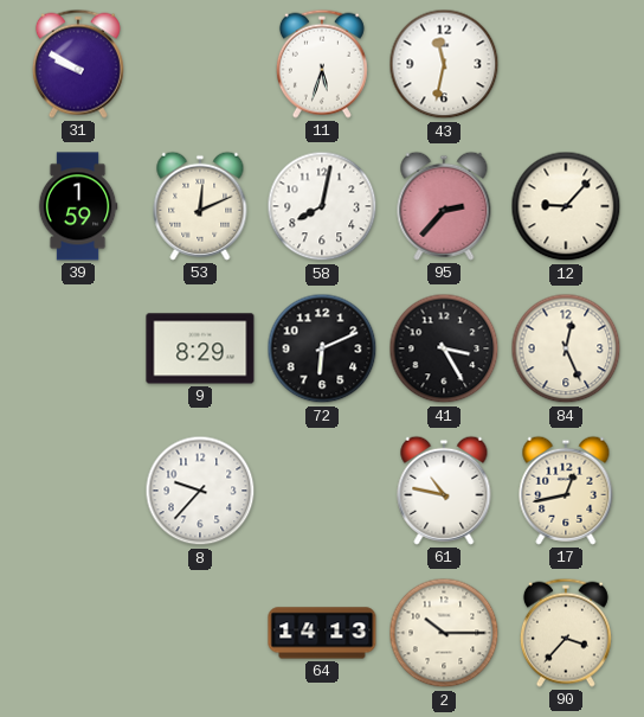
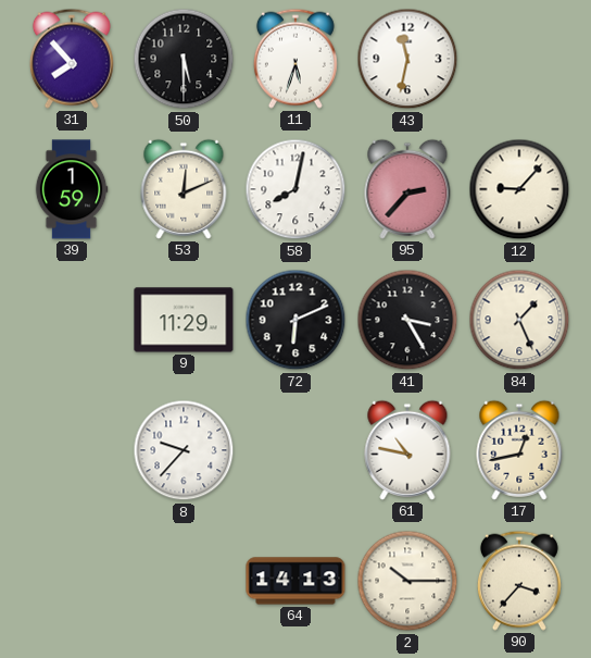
31: 9:50 -> 7:53
50: none -> 5:30
9: 8:29 -> 11:29
84: 12:26 -> 1:26
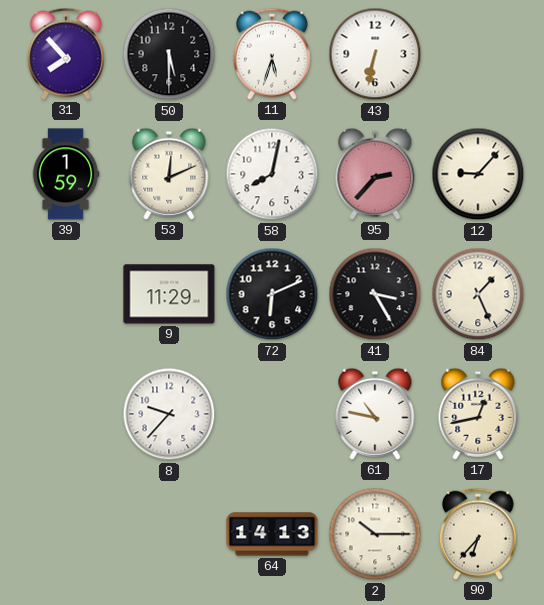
43: 11:32 -> 6:32
90: 3:37 -> 6:37
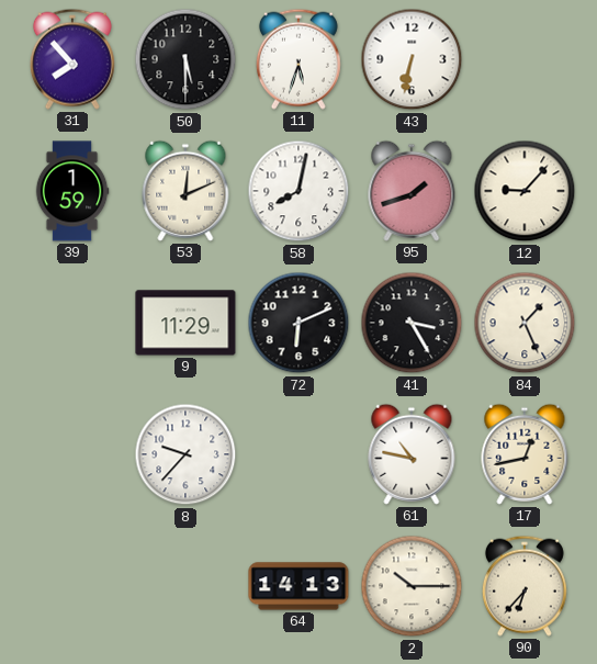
95: 2:37 -> 1:42
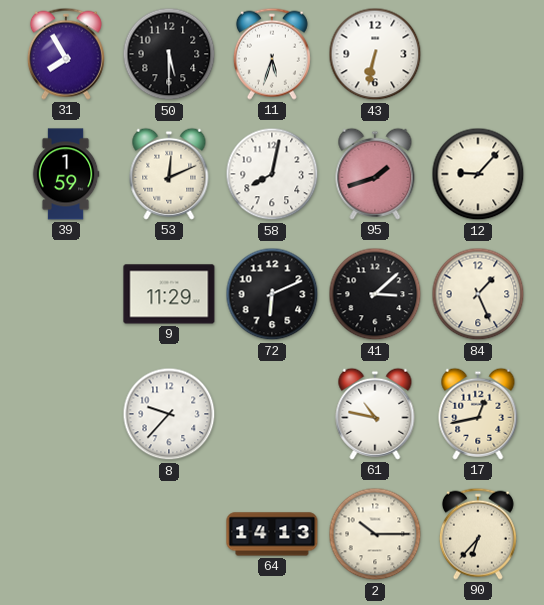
31: 7:53 -> 7:55
41: 3:25 -> 3:08
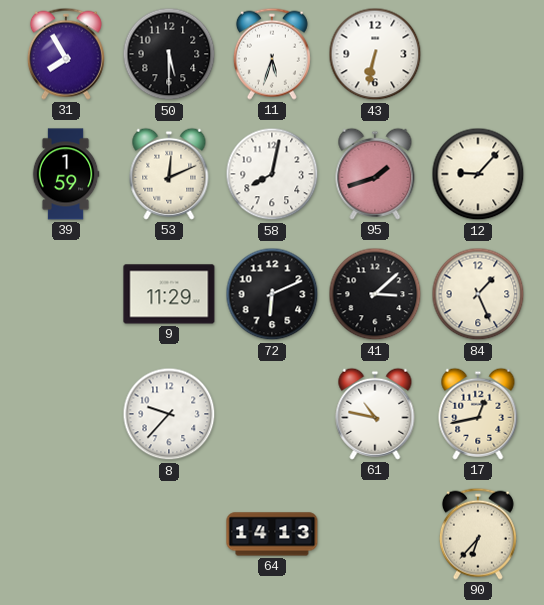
2: 10:15 -> none
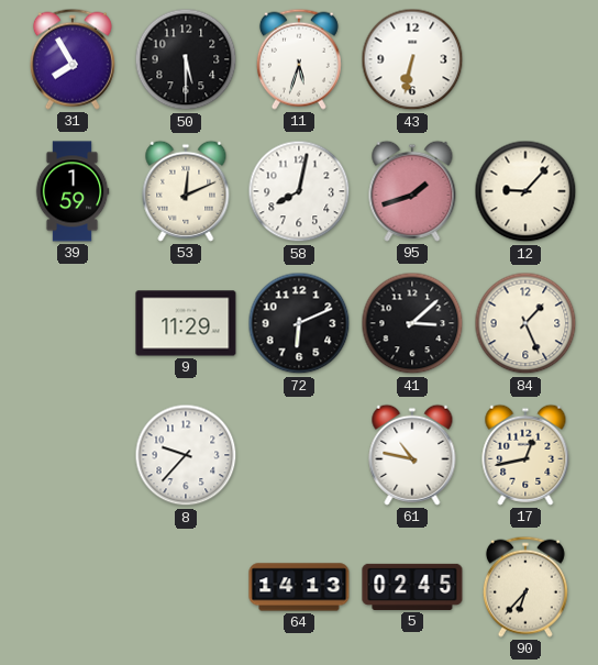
5: none -> 02:45
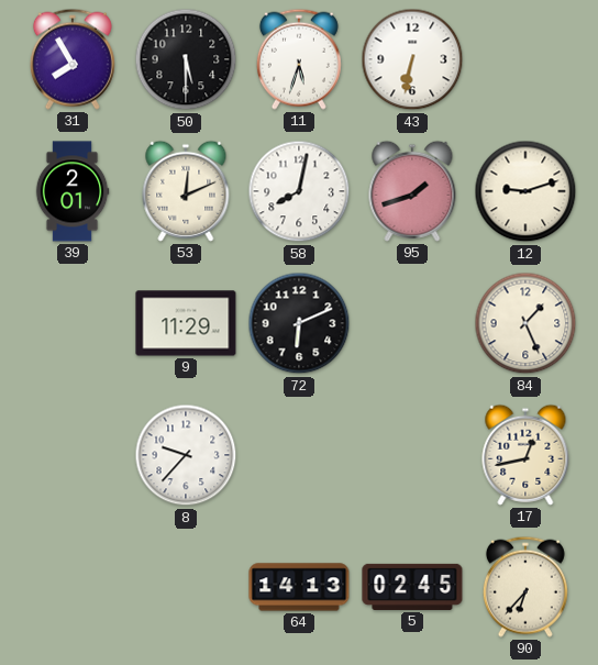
39: 1:59 -> 2:01
12: 9:07 -> 9:12
41: 3:08 -> none
61: 10:47 -> none
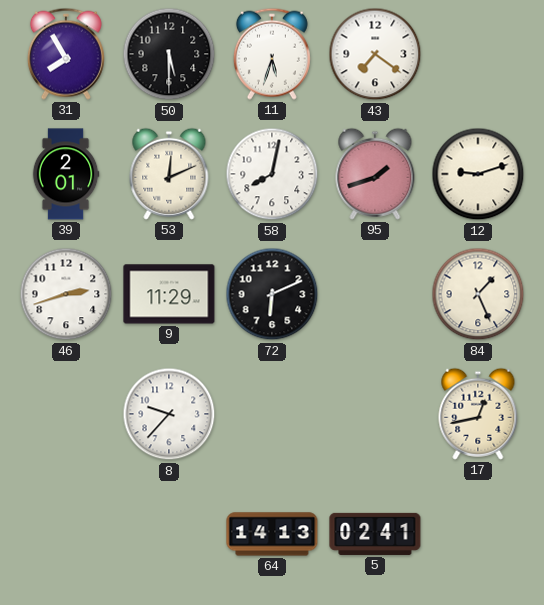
43: 6:32 -> 7:21
46: none -> 2:42
5: 02:45 -> 02:41
90: 6:37 -> none
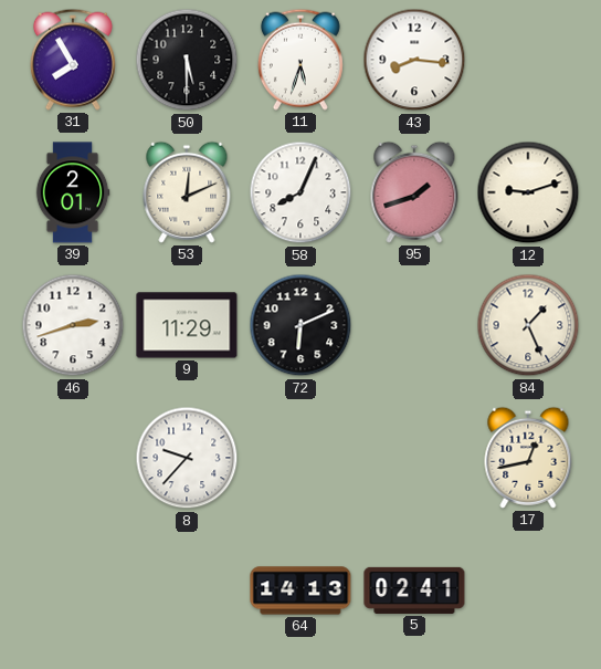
43: 7:21 -> 8:16
58: 8:02 -> 8:04
